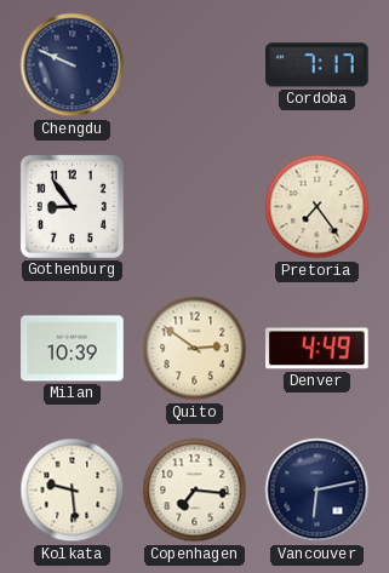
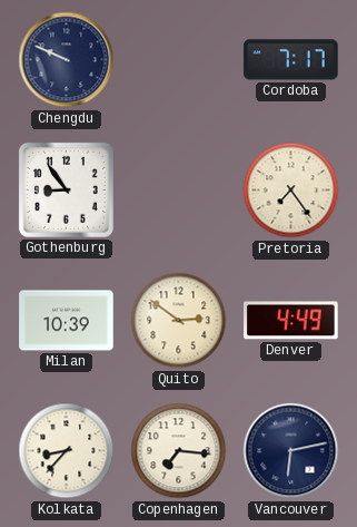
Kolkata: 9:29 -> 8:37
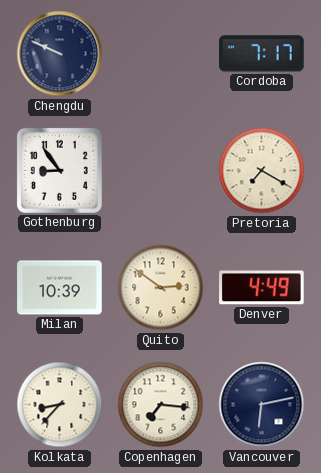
Pretoria: 7:24 -> 7:20
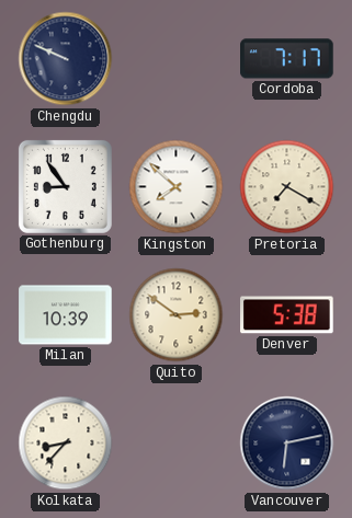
Kingston: none -> 7:52
Denver: 4:49 -> 5:38
Copenhagen: 7:16 -> none
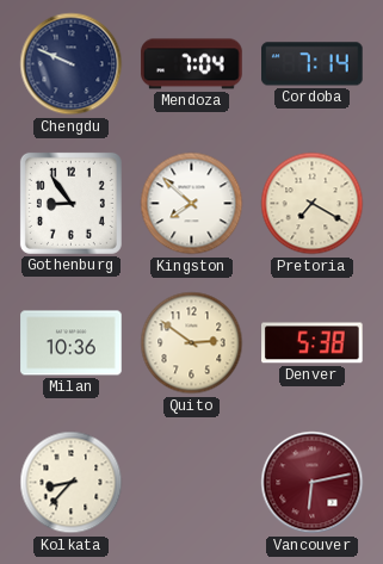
Mendoza: none -> 7:04
Cordoba: 7:17 -> 7:14
Milan: 10:39 -> 10:36
Vancouver dial: navy -> burgundy
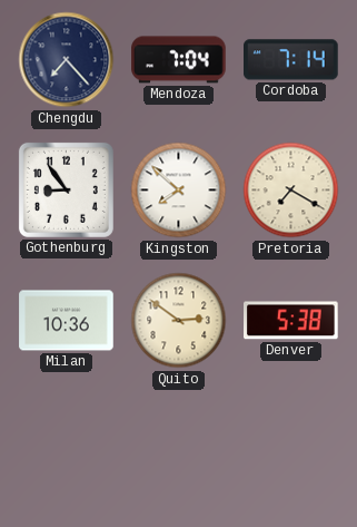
Chengdu: 9:49 -> 7:23
Kolkata: 8:37 -> none
Vancouver: 6:13 -> none
